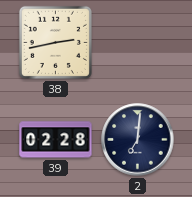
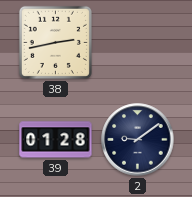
39: 02:28 -> 01:28
2: 7:01 -> 9:09
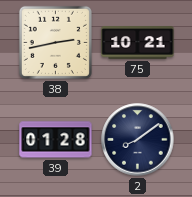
75: none -> 10:21
2: 9:09 -> 8:09
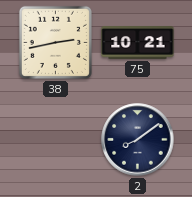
39: 01:28 -> none
